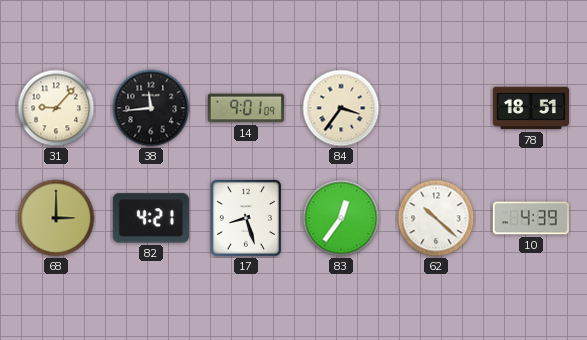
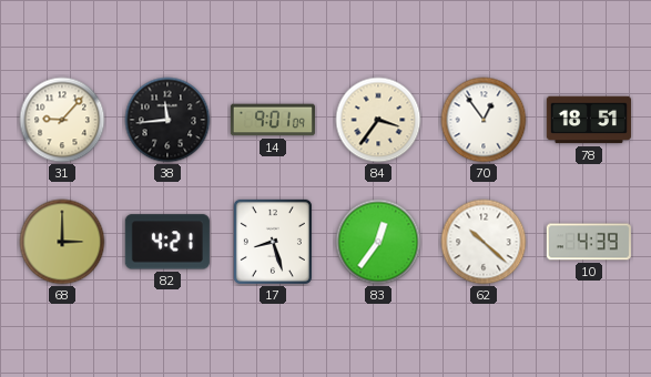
70: none -> 12:54
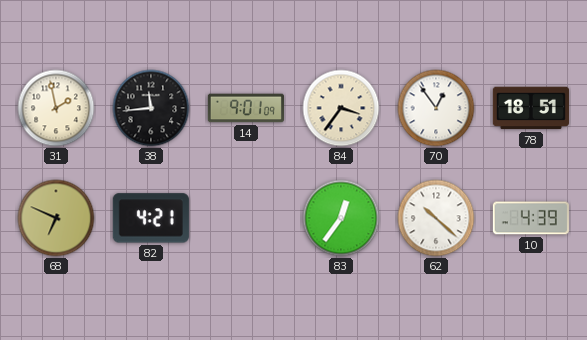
31: 9:07 -> 1:58
68: 3:00 -> 6:49
17: 8:27 -> none
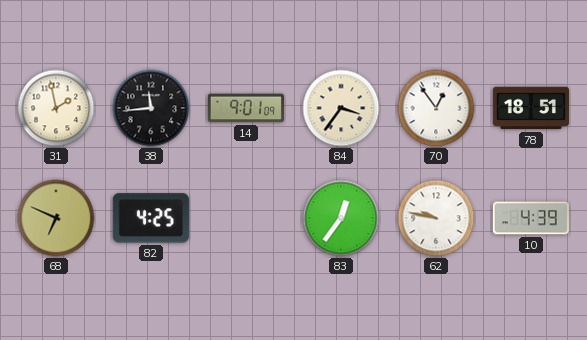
82: 4:21 -> 4:25
62: 10:22 -> 9:47
